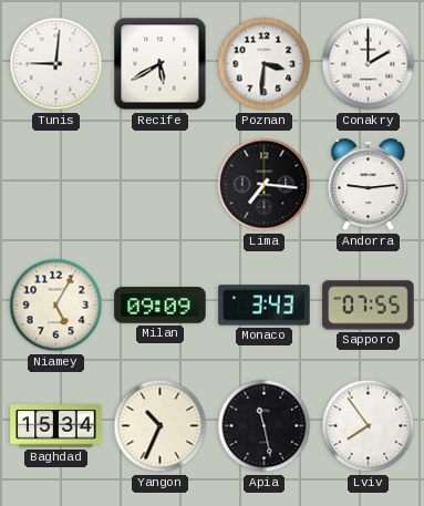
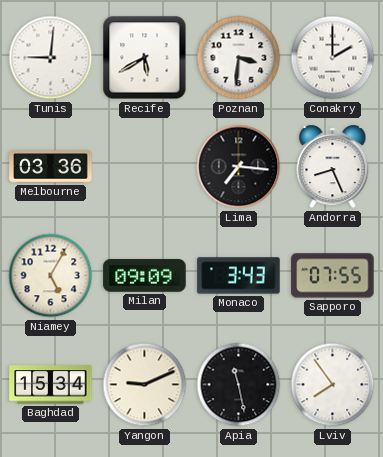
Melbourne: none -> 03:36
Andorra: 9:14 -> 8:26
Yangon: 10:34 -> 9:11
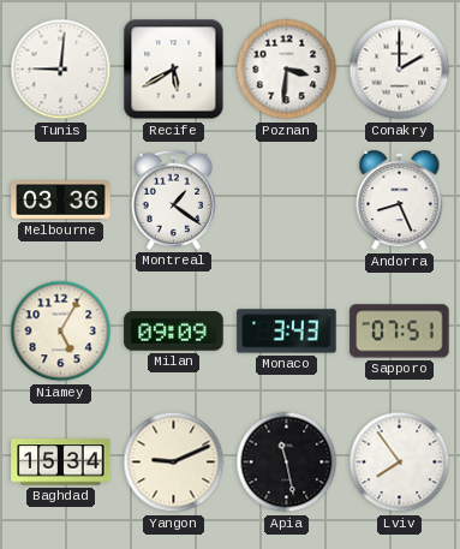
Montreal: none -> 1:21
Lima: 7:16 -> none
Sapporo: 07:55 -> 07:51
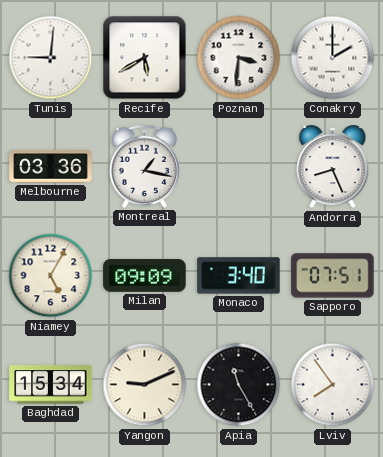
Montreal: 1:21 -> 1:17
Monaco: 3:43 -> 3:40
Apia: 11:28 -> 11:25
